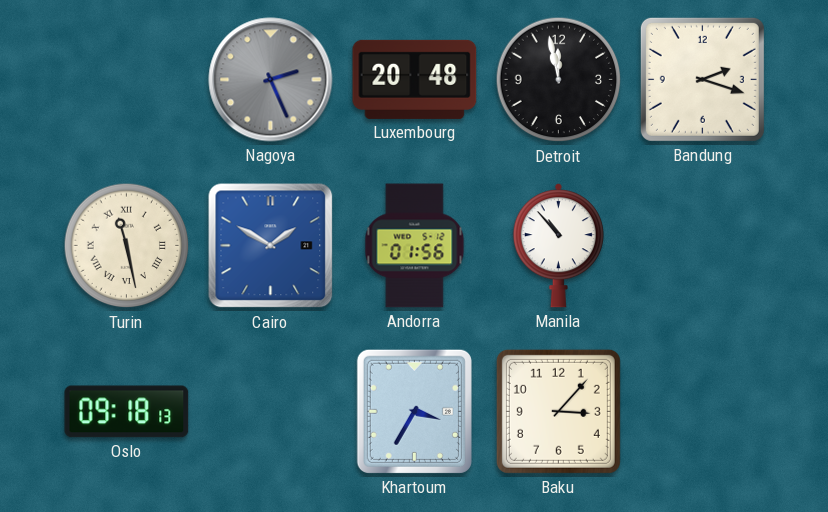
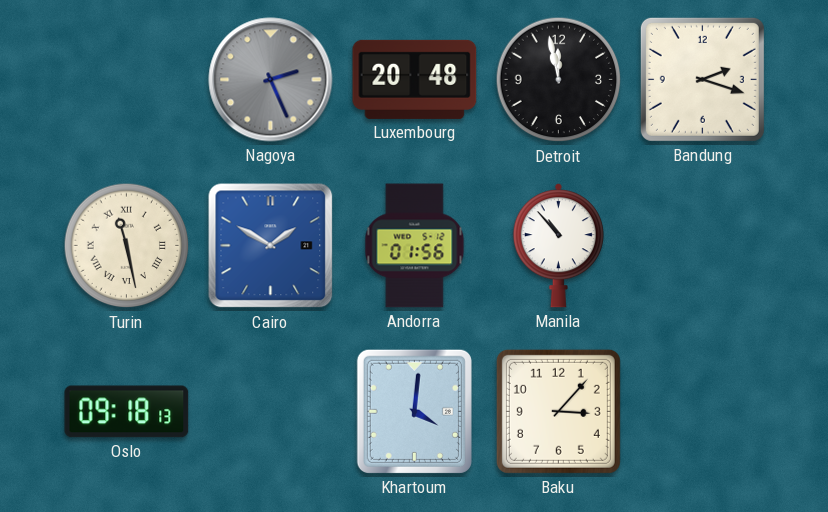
Khartoum: 3:35 -> 4:01
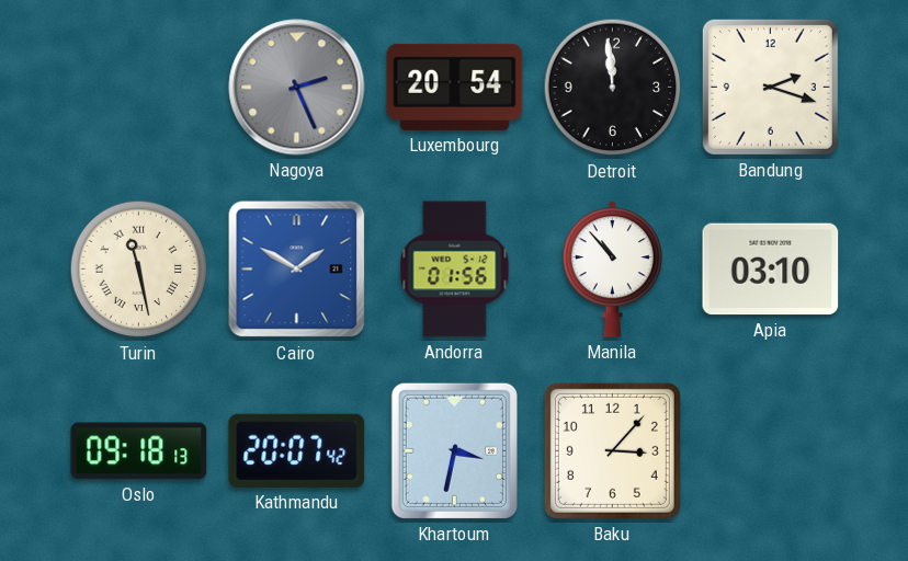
Luxembourg: 20:48 -> 20:54
Detroit: 11:58 -> 11:59
Apia: none -> 03:10
Kathmandu: none -> 20:07
Khartoum: 4:01 -> 3:32
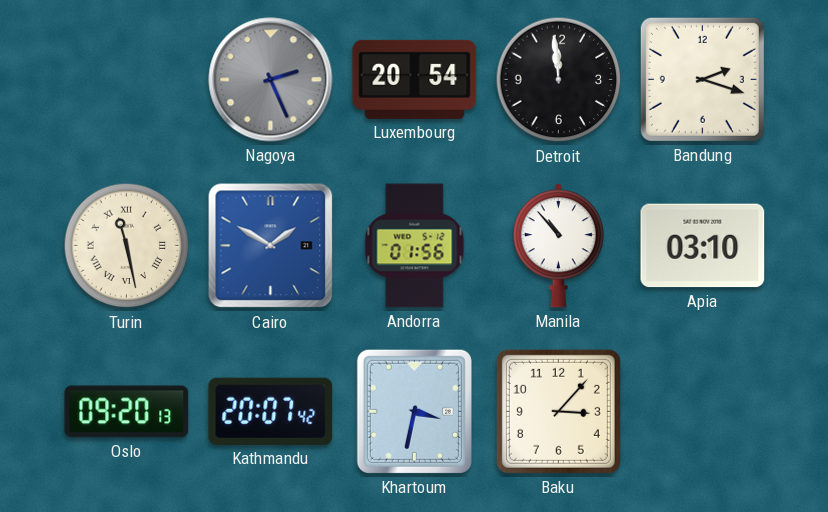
Oslo: 09:18 -> 09:20
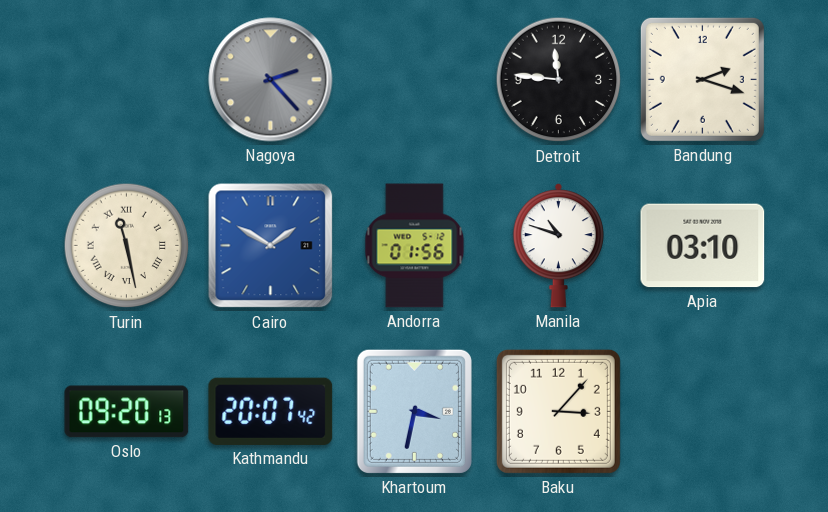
Nagoya: 2:26 -> 2:23
Luxembourg: 20:54 -> none
Detroit: 11:59 -> 11:46
Manila: 10:53 -> 10:48
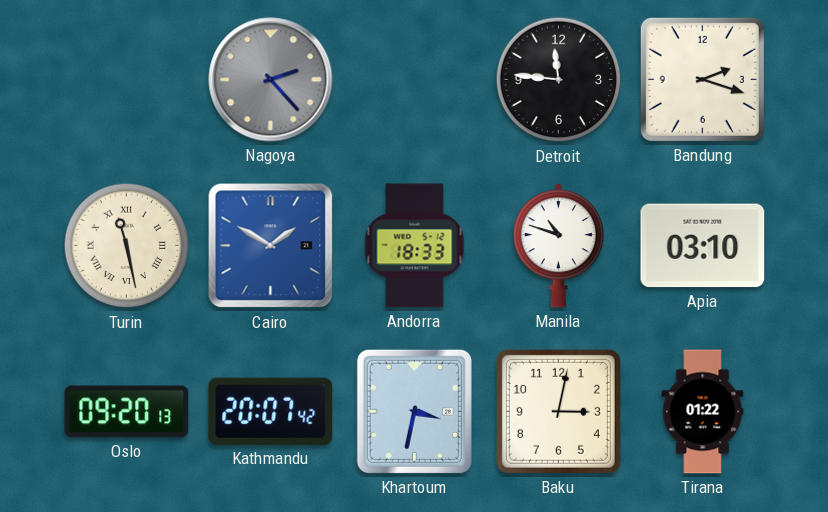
Andorra: 01:56 -> 18:33
Baku: 3:07 -> 3:02
Tirana: none -> 01:22
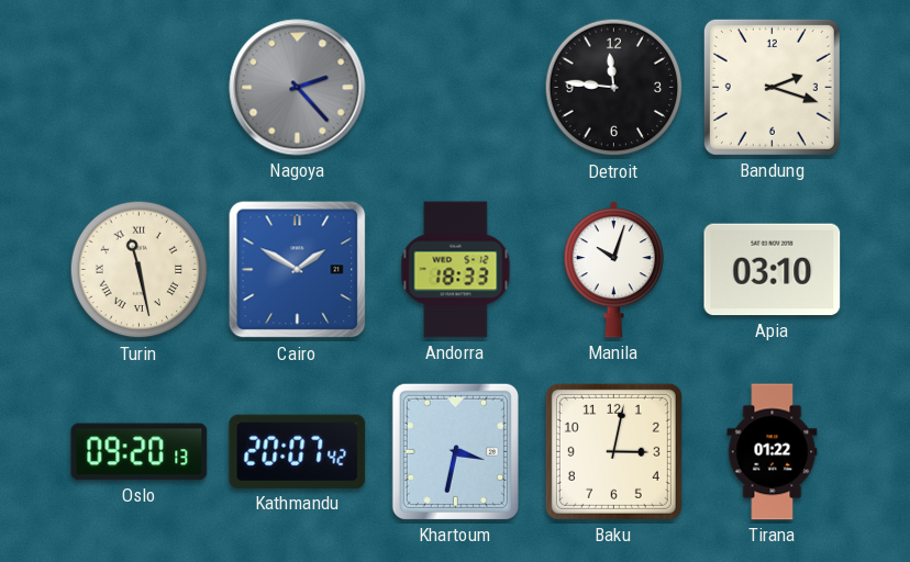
Manila: 10:48 -> 10:03
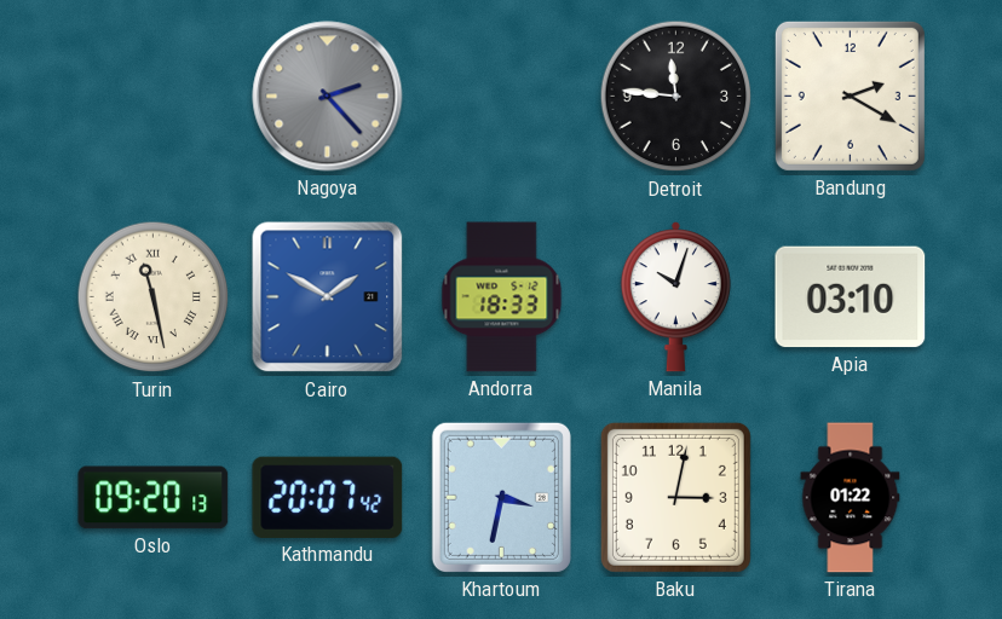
Bandung: 2:18 -> 2:20
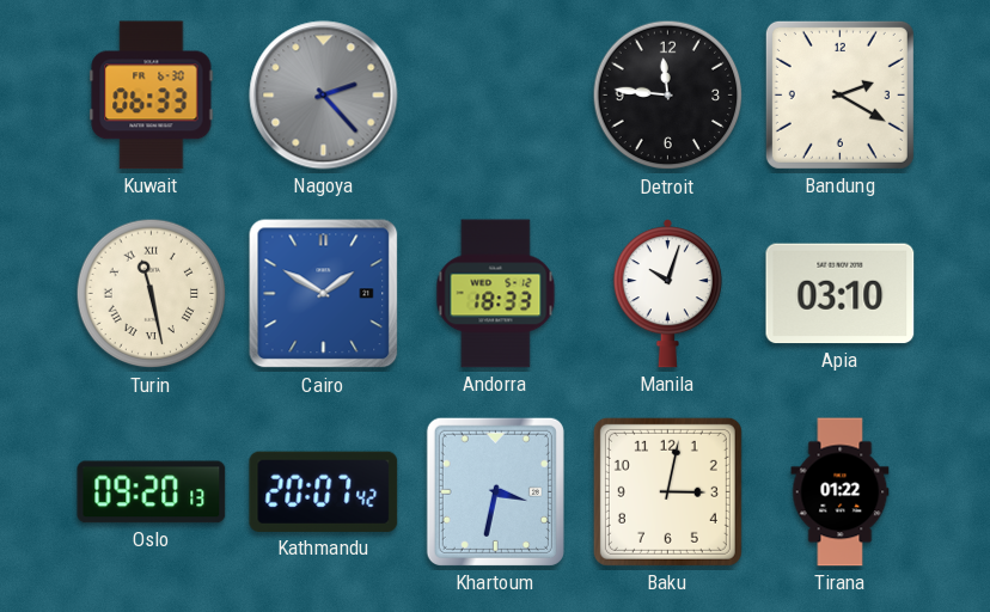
Kuwait: none -> 06:33
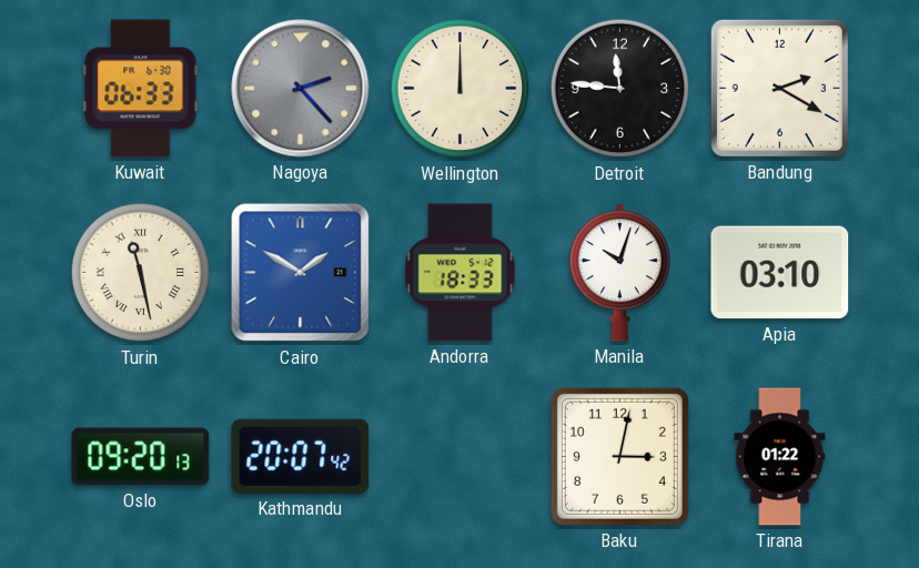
Wellington: none -> 12:00
Khartoum: 3:32 -> none
